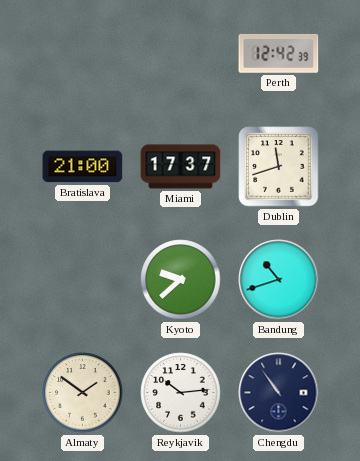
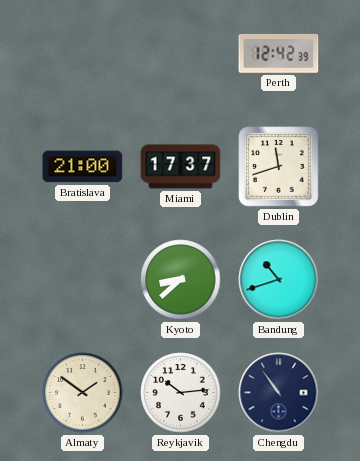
Kyoto: 9:38 -> 8:38
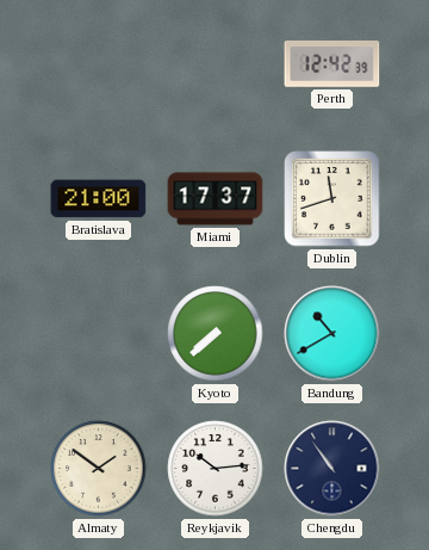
Kyoto: 8:38 -> 7:38
Bandung: 10:42 -> 10:40
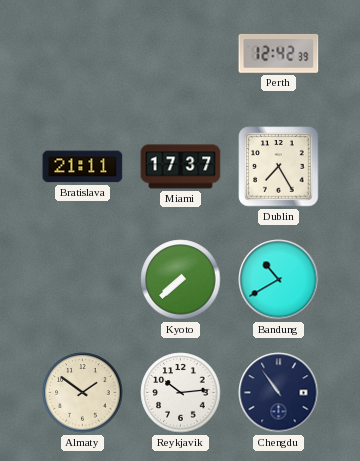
Bratislava: 21:00 -> 21:11
Dublin: 11:42 -> 7:25
